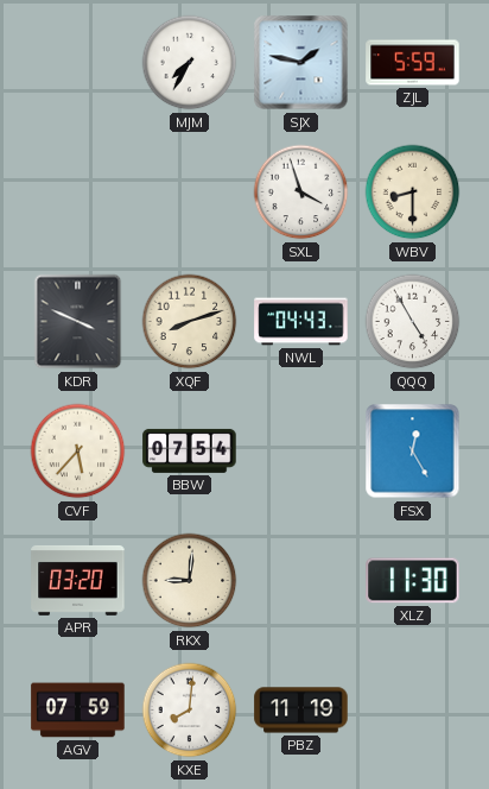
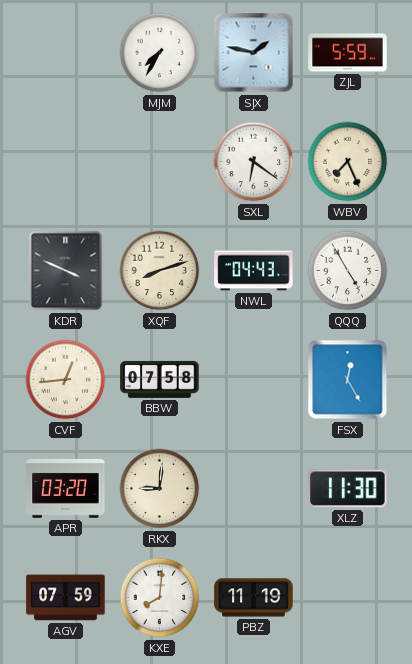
SXL: 3:57 -> 6:21
WBV: 8:30 -> 7:26
CVF: 5:37 -> 12:44
BBW: 07:54 -> 07:58
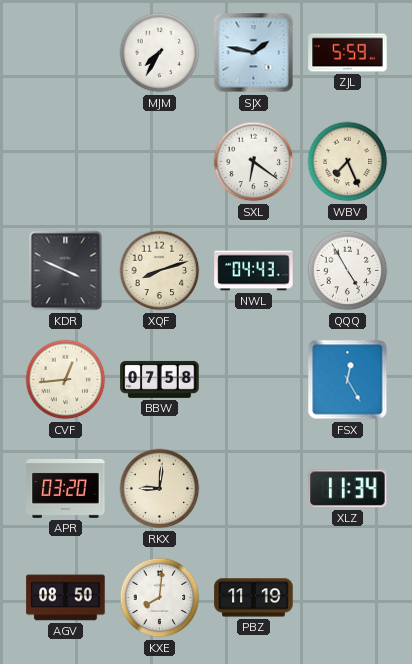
XLZ: 11:30 -> 11:34
AGV: 07:59 -> 08:50
